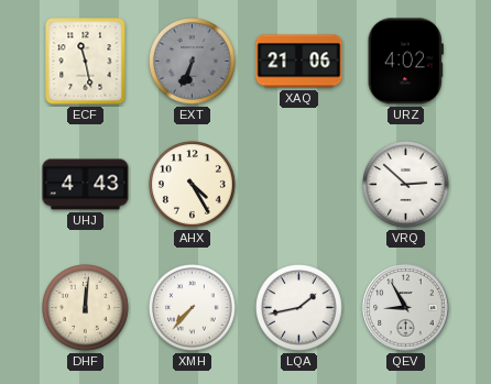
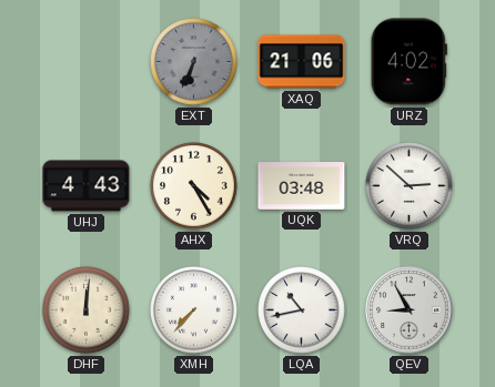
ECF: 11:28 -> none
UQK: none -> 03:48
LQA: 1:43 -> 10:43
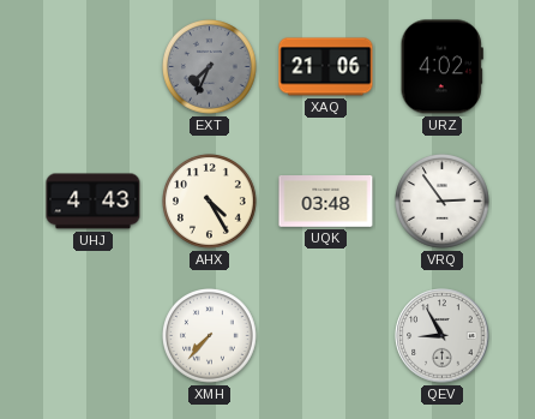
EXT: 6:34 -> 7:34
VRQ: 2:52 -> 2:54
DHF: 12:01 -> none
LQA: 10:43 -> none
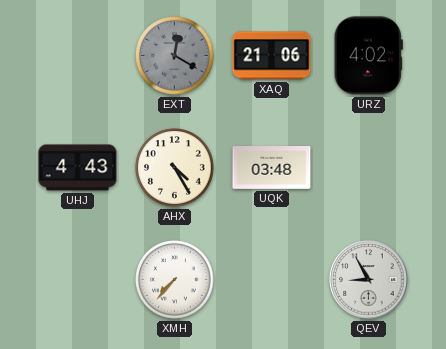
EXT: 7:34 -> 12:20
VRQ: 2:54 -> none
